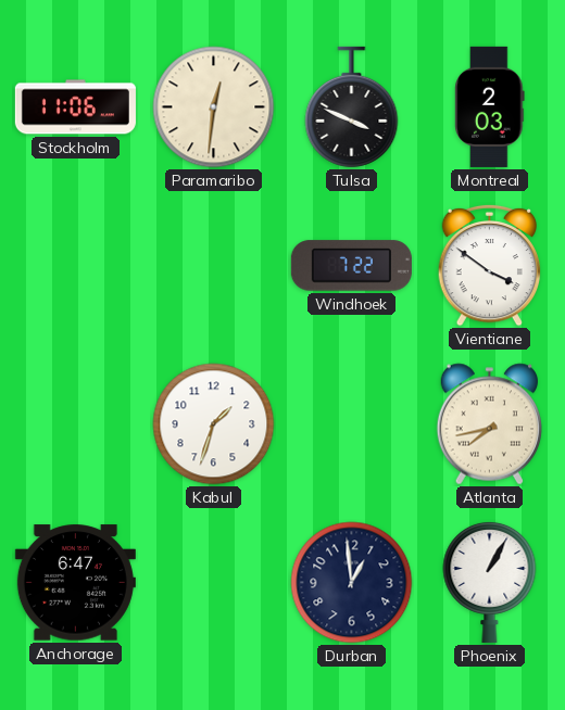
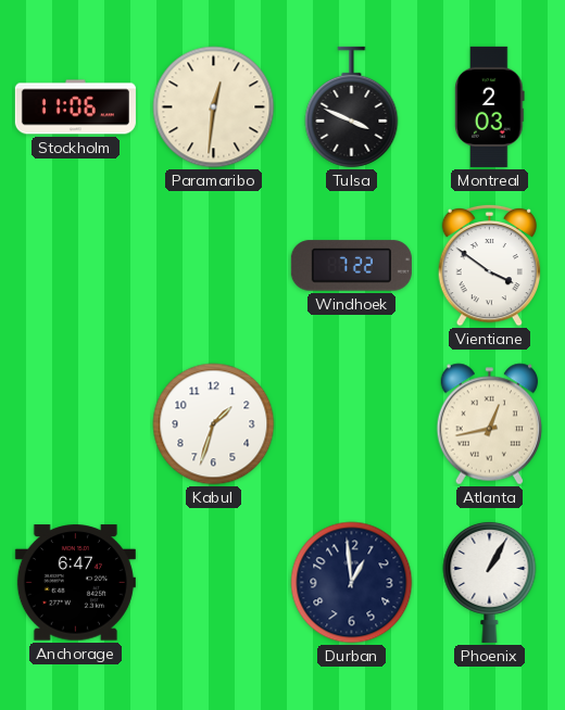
Atlanta: 7:43 -> 12:43
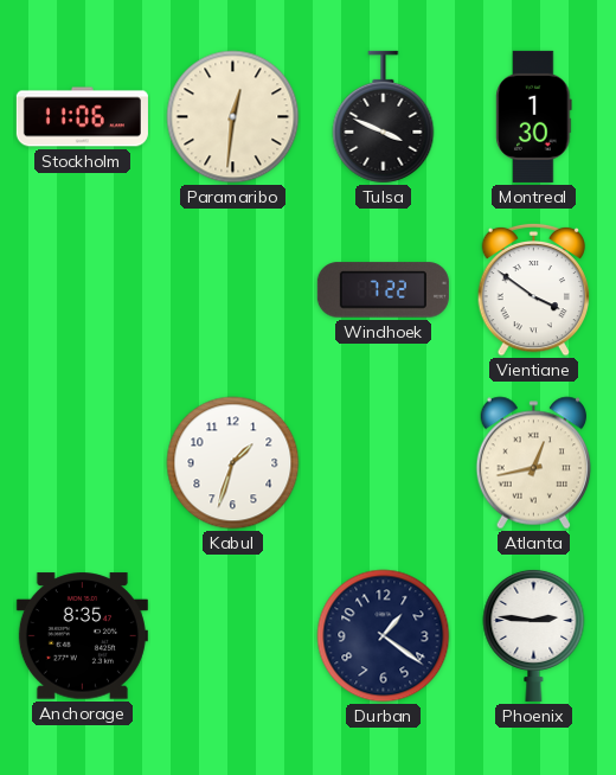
Montreal: 2:03 -> 1:30
Anchorage: 6:47 -> 8:35
Durban: 12:59 -> 1:21
Phoenix: 1:05 -> 2:46
